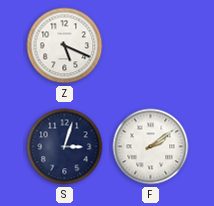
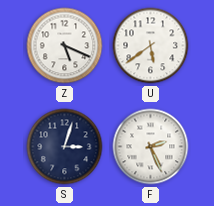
U: none -> 5:39
F: 2:09 -> 2:26
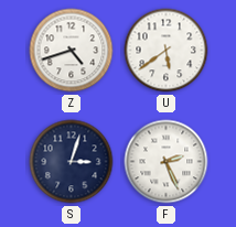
Z: 5:19 -> 4:42
